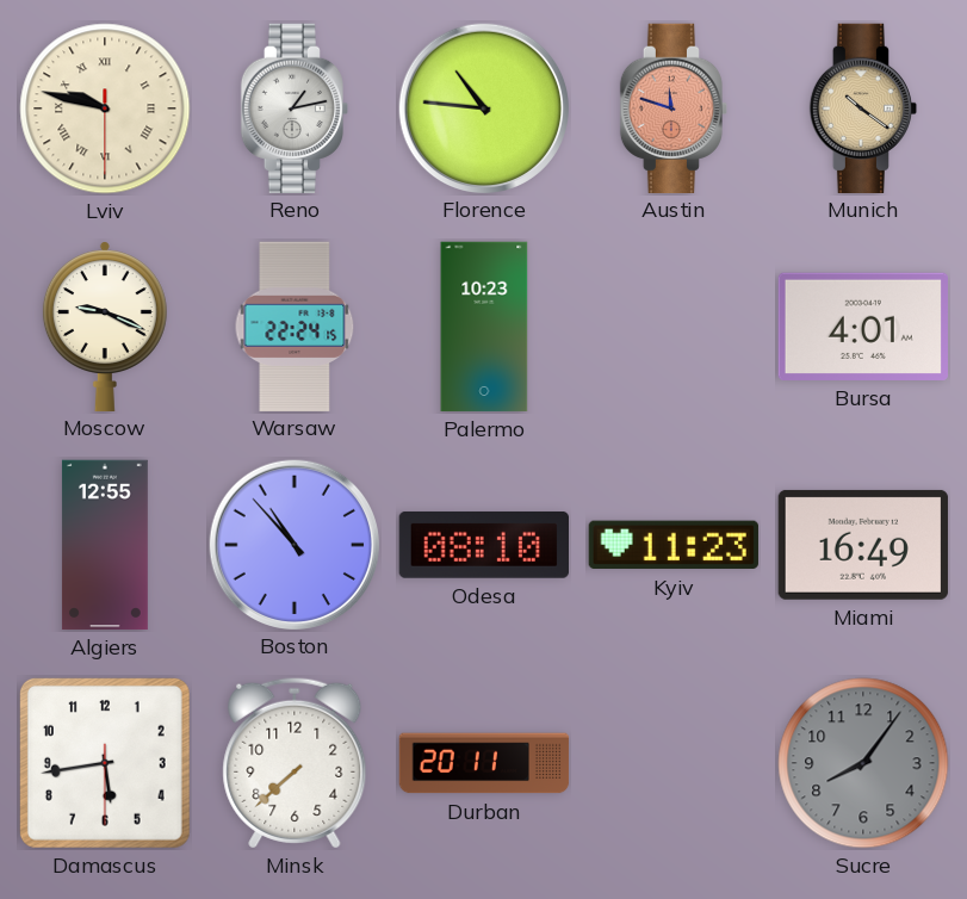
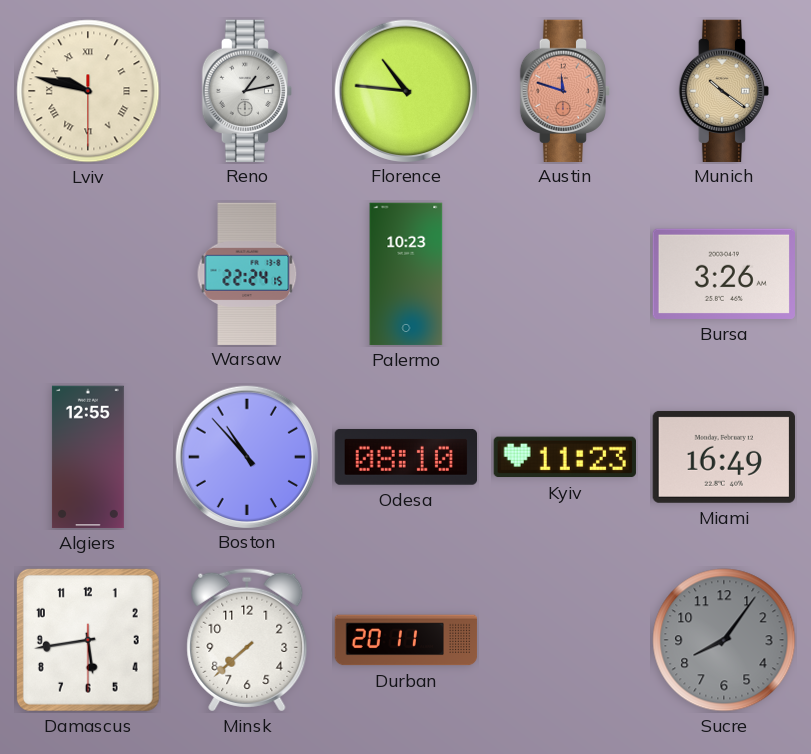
Moscow: 9:19 -> none
Bursa: 4:01 -> 3:26
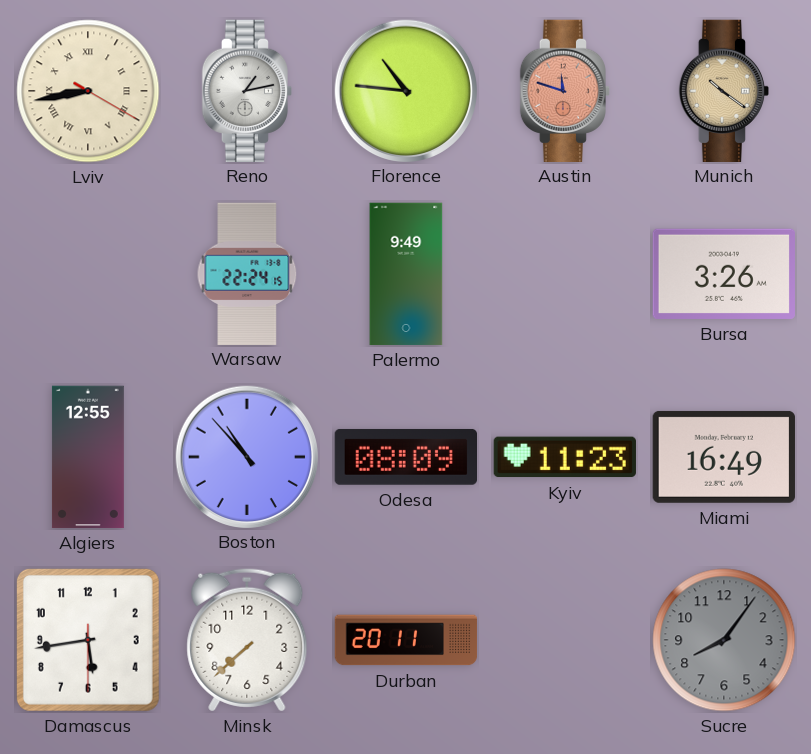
Lviv: 9:47 -> 8:43
Palermo: 10:23 -> 9:49
Odesa: 08:10 -> 08:09
